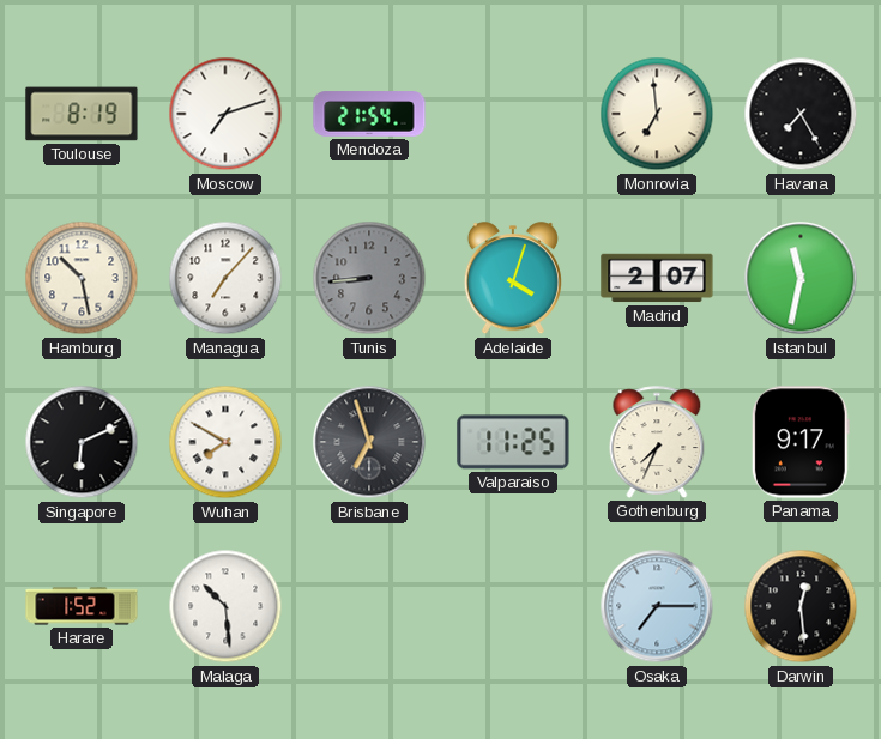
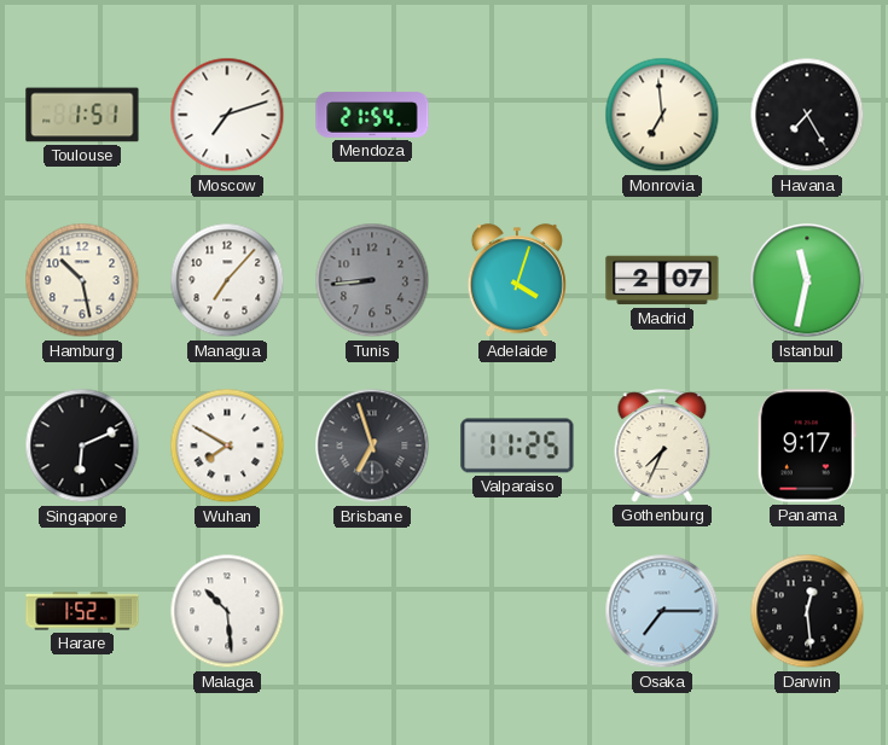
Toulouse: 8:19 -> 1:51
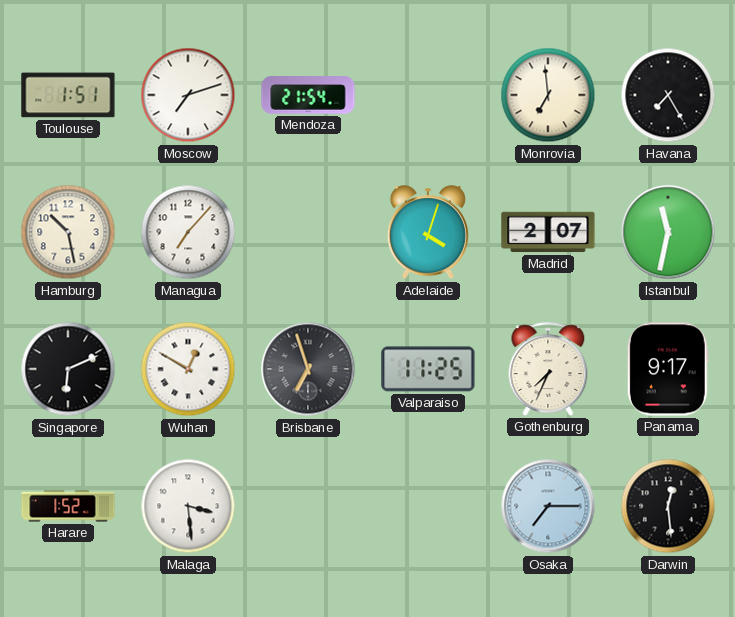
Tunis: 8:44 -> none
Wuhan: 7:50 -> 12:50
Malaga: 10:29 -> 3:29
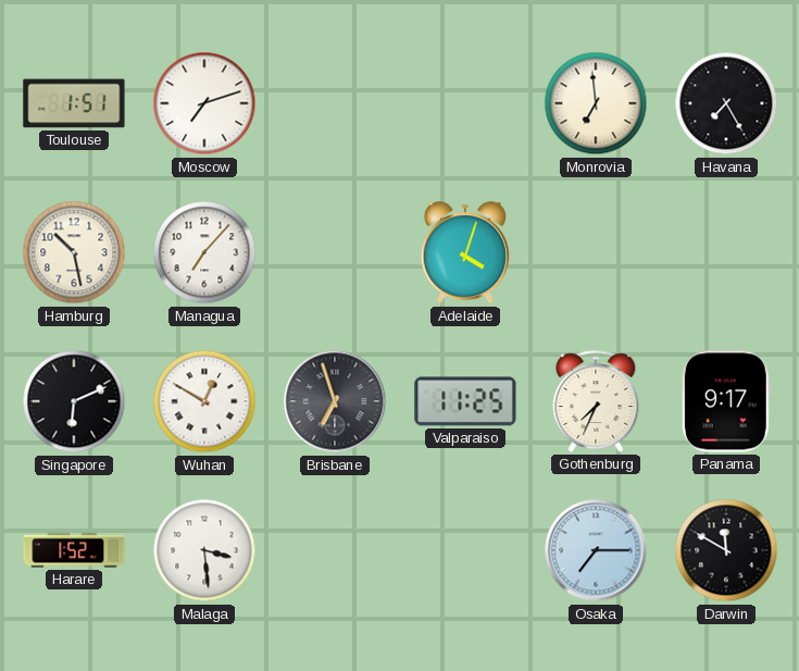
Mendoza: 21:54 -> none
Madrid: 2:07 -> none
Istanbul: 11:32 -> none
Darwin: 12:29 -> 11:50
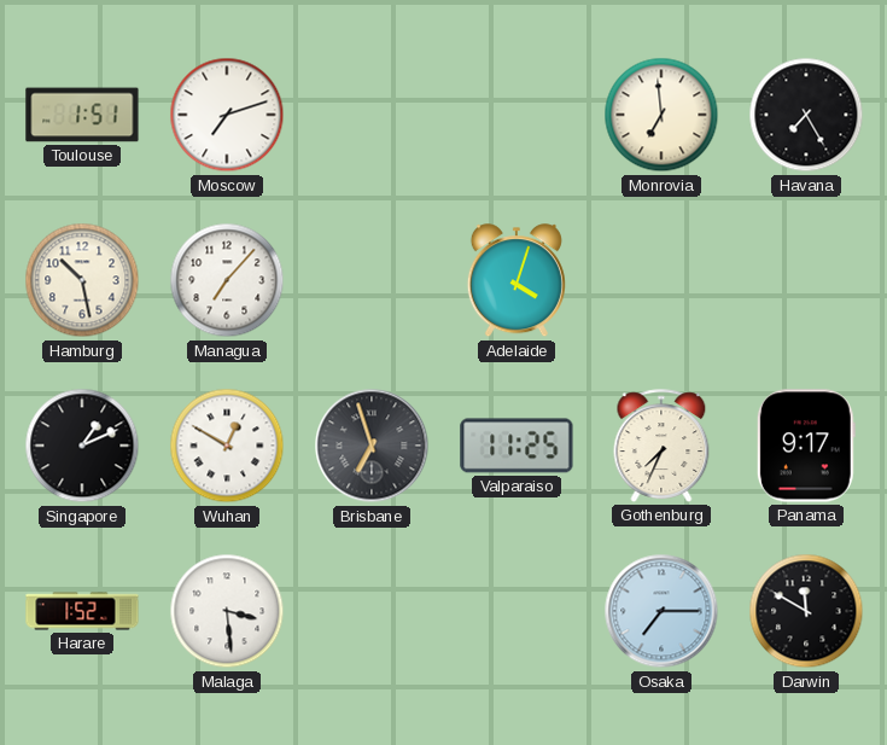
Singapore: 6:11 -> 1:11
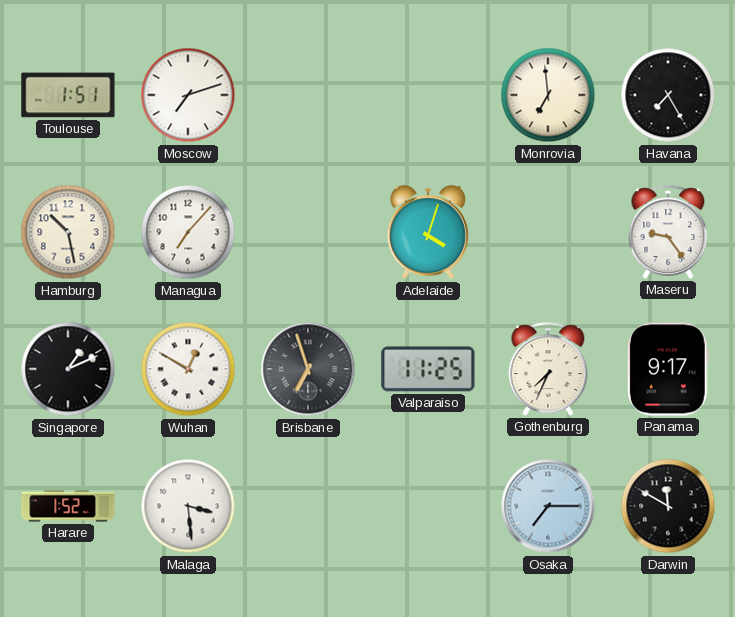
Maseru: none -> 9:24
